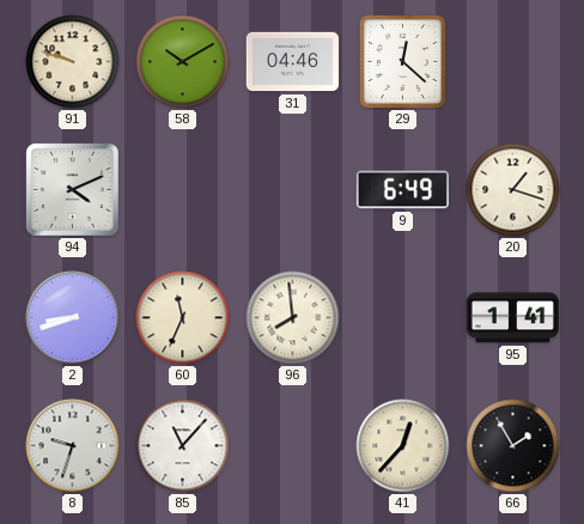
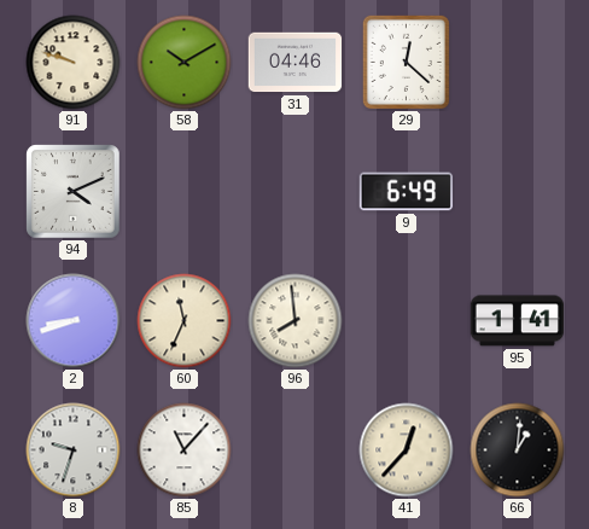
20: 1:18 -> none
66: 1:55 -> 1:01
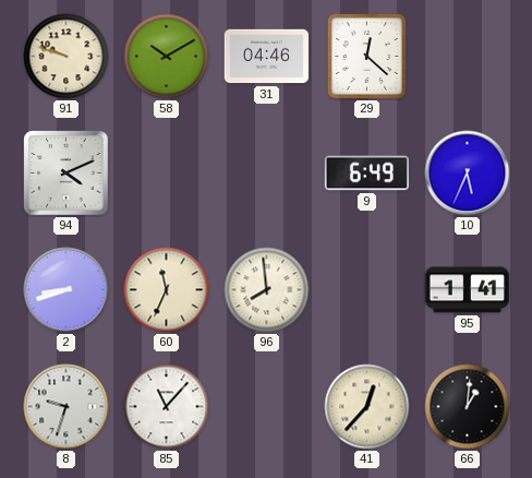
10: none -> 5:34
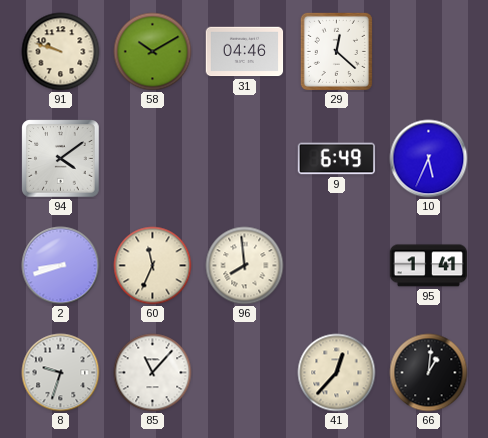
94: 4:11 -> 4:09
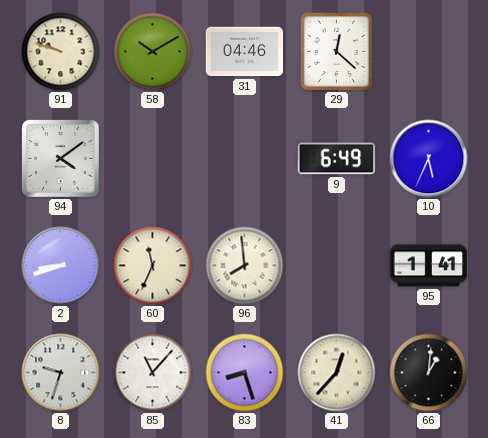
83: none -> 8:27
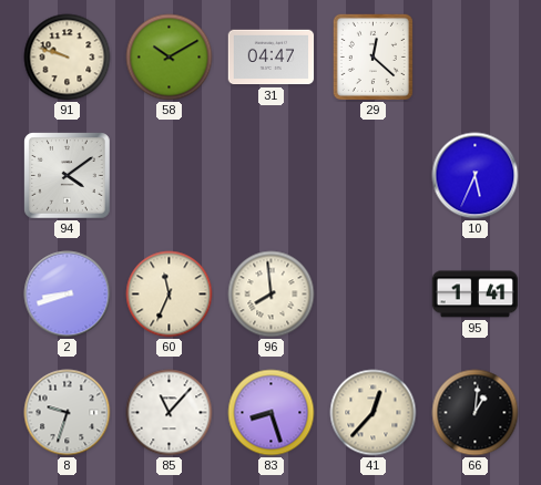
31: 04:46 -> 04:47
9: 6:49 -> none
